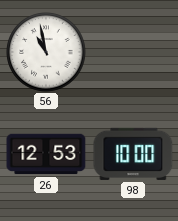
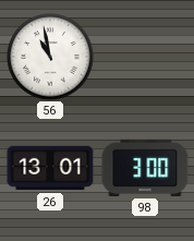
26: 12:53 -> 13:01
98: 10:00 -> 3:00
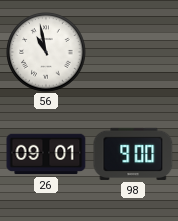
26: 13:01 -> 09:01
98: 3:00 -> 9:00
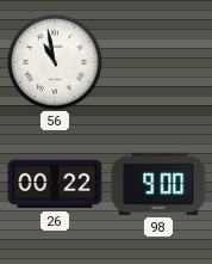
26: 09:01 -> 00:22
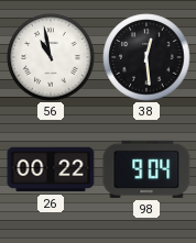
38: none -> 12:29
98: 9:00 -> 9:04
